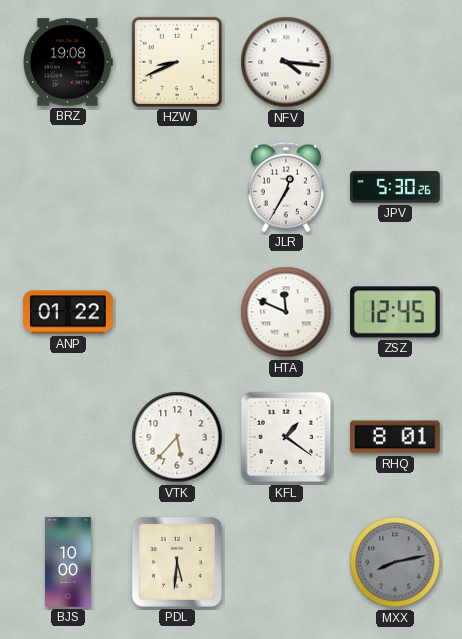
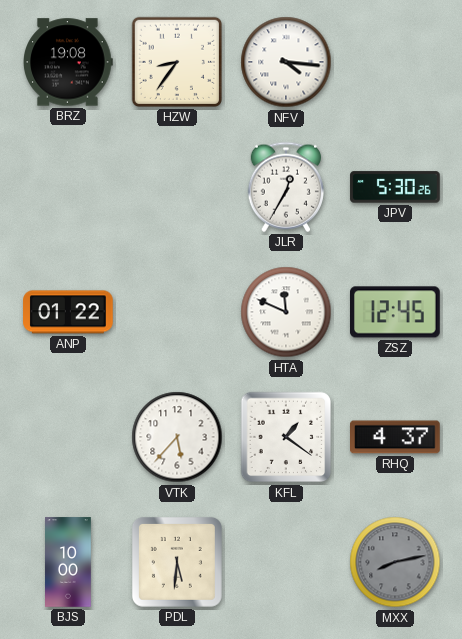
HZW: 8:41 -> 8:36
RHQ: 8:01 -> 4:37
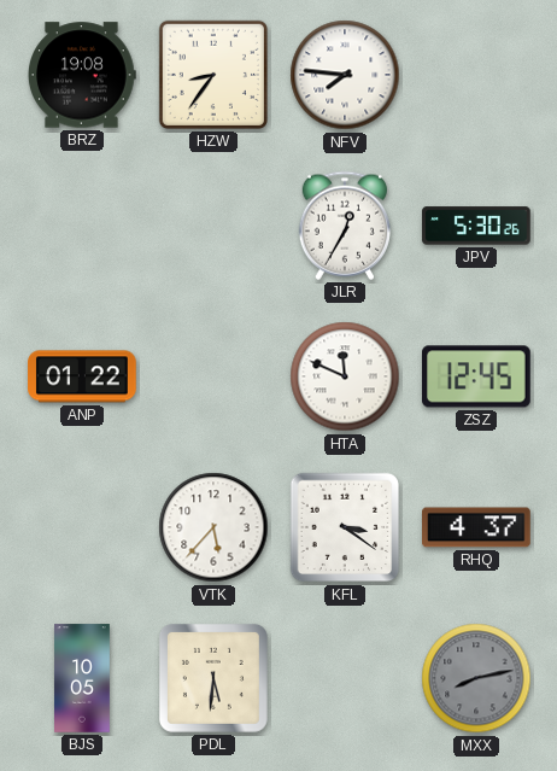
NFV: 4:16 -> 7:46
KFL: 1:21 -> 3:21
BJS: 10:00 -> 10:05
